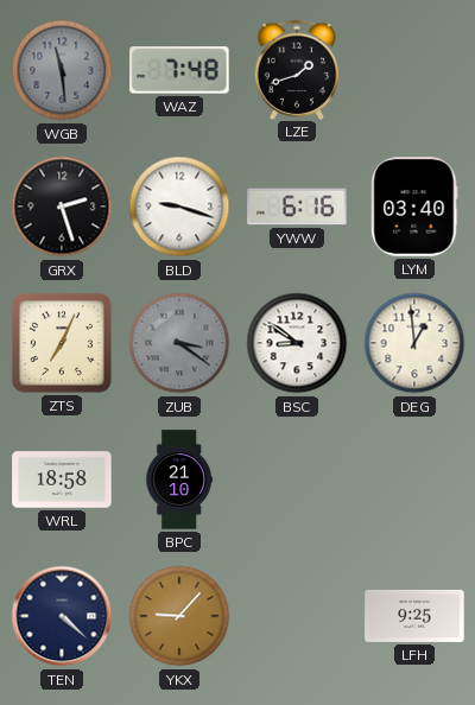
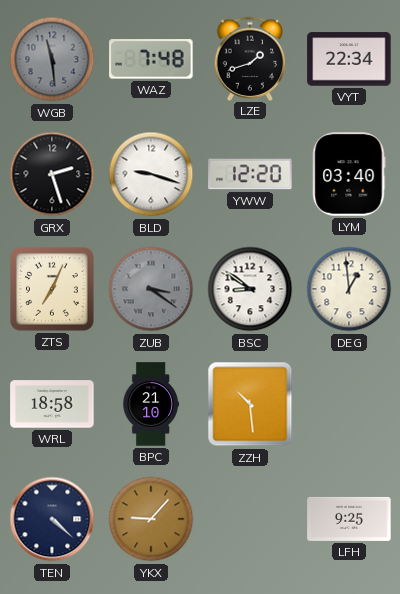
VYT: none -> 22:34
YWW: 6:16 -> 12:20
ZZH: none -> 10:29
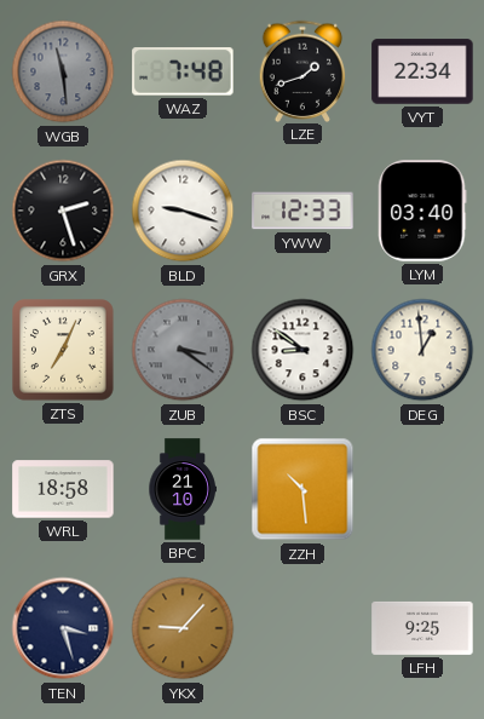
YWW: 12:20 -> 12:33
TEN: 4:22 -> 3:27
